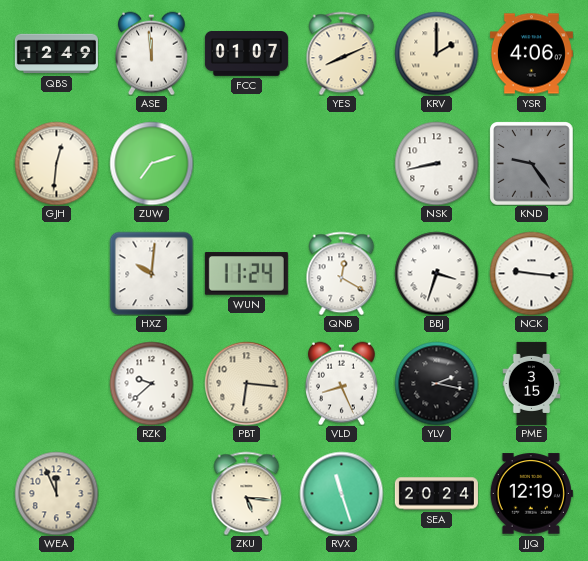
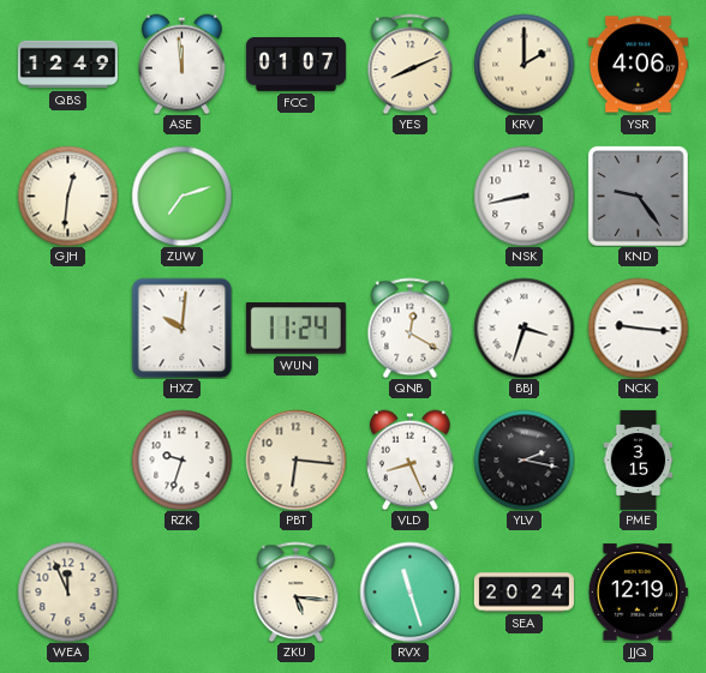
RZK: 9:38 -> 9:33
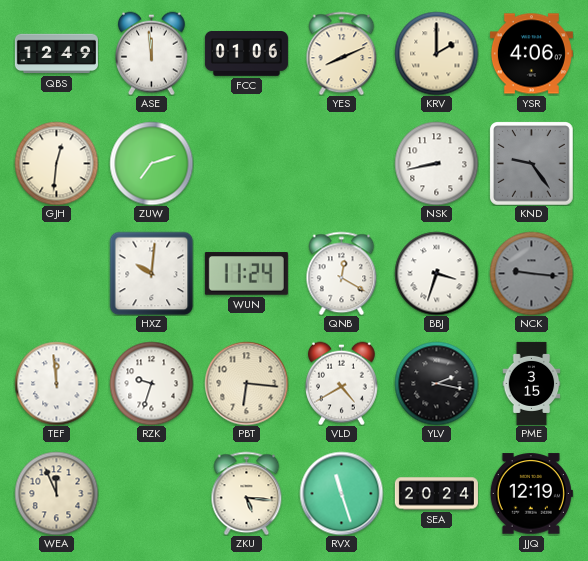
FCC: 01:07 -> 01:06
NCK dial: white -> grey
TEF: none -> 11:59
VLD: 8:26 -> 4:40
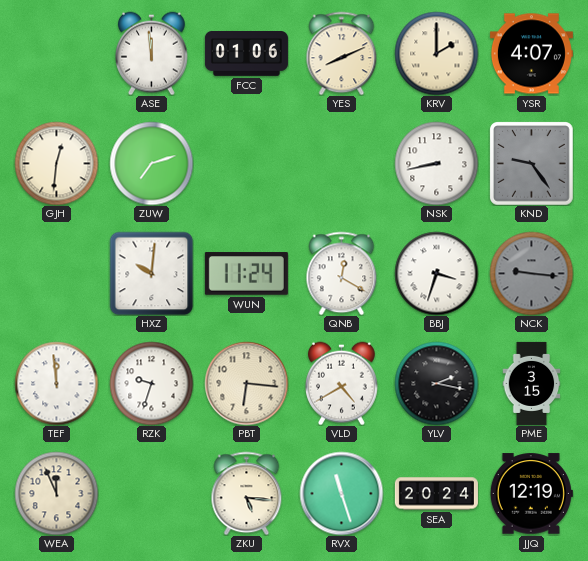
QBS: 12:49 -> none
YSR: 4:06 -> 4:07
